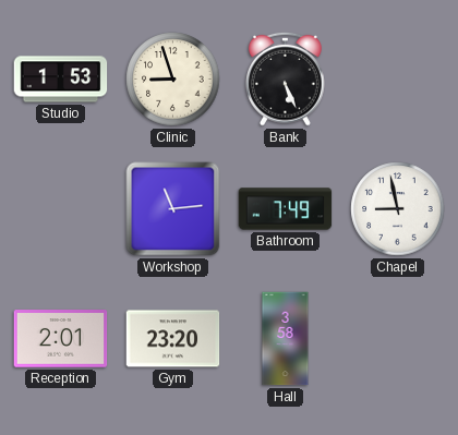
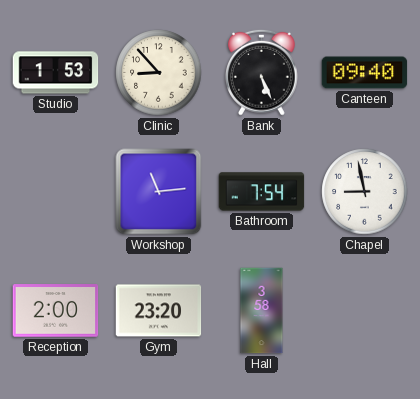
Clinic: 8:57 -> 8:53
Canteen: none -> 09:40
Bathroom: 7:49 -> 7:54
Reception: 2:01 -> 2:00
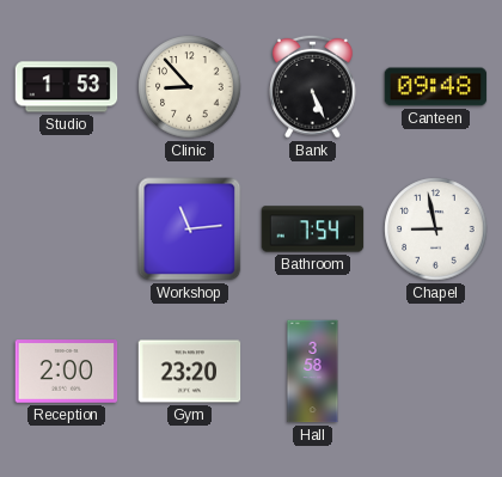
Canteen: 09:40 -> 09:48
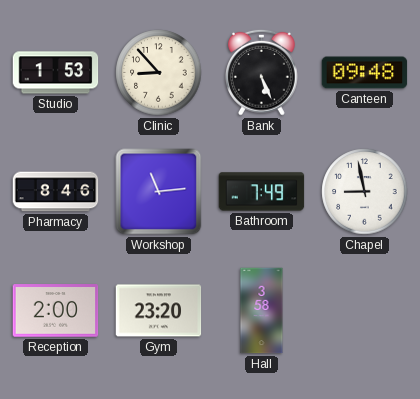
Pharmacy: none -> 8:46
Bathroom: 7:54 -> 7:49
